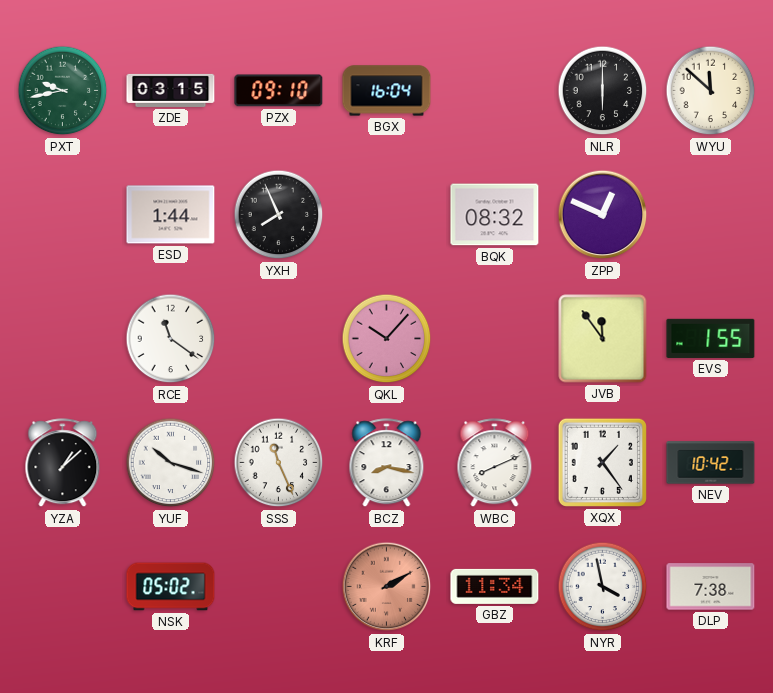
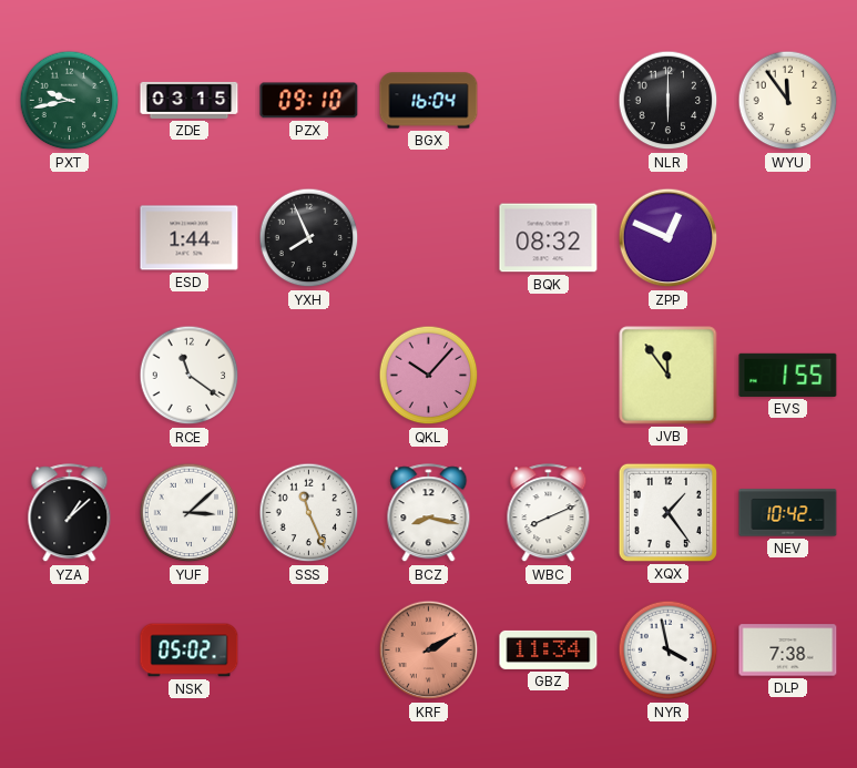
WYU: 11:52 -> 11:54
YUF: 10:18 -> 3:08
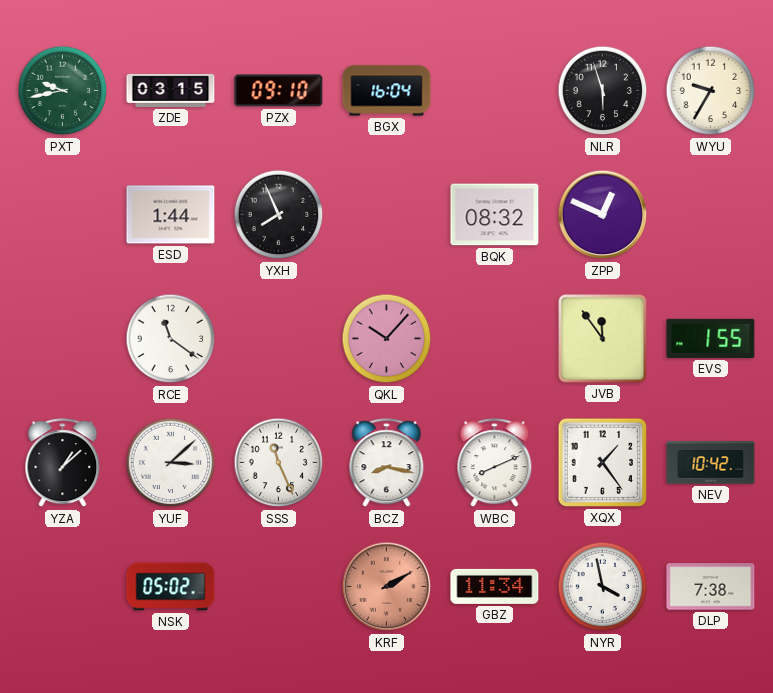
NLR: 6:00 -> 5:57
WYU: 11:54 -> 9:35
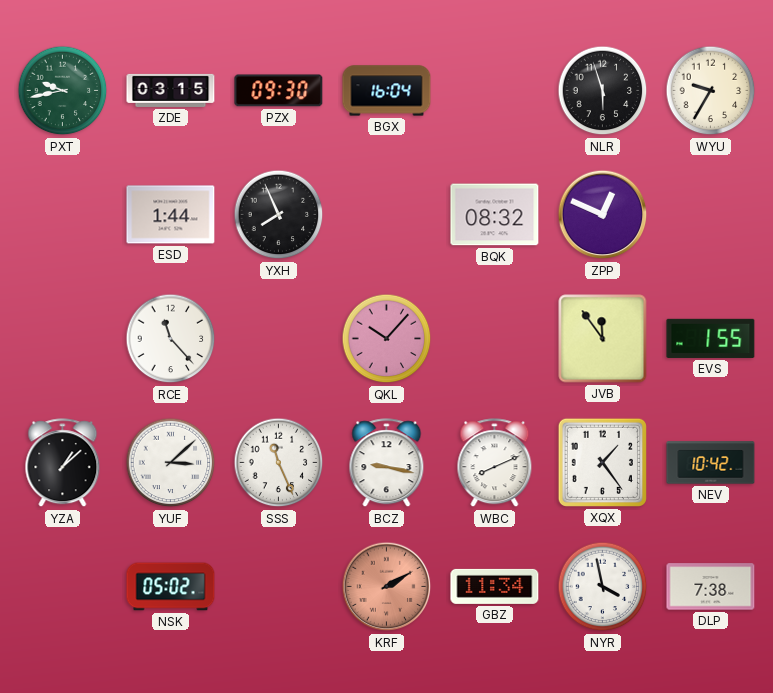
PZX: 09:10 -> 09:30
RCE: 11:21 -> 11:23
BCZ: 8:17 -> 9:17
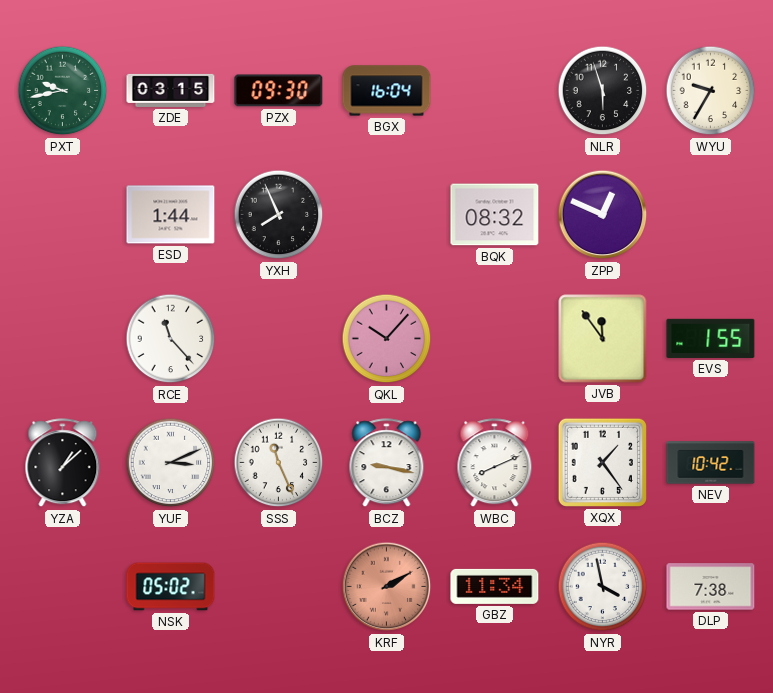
YUF: 3:08 -> 3:11
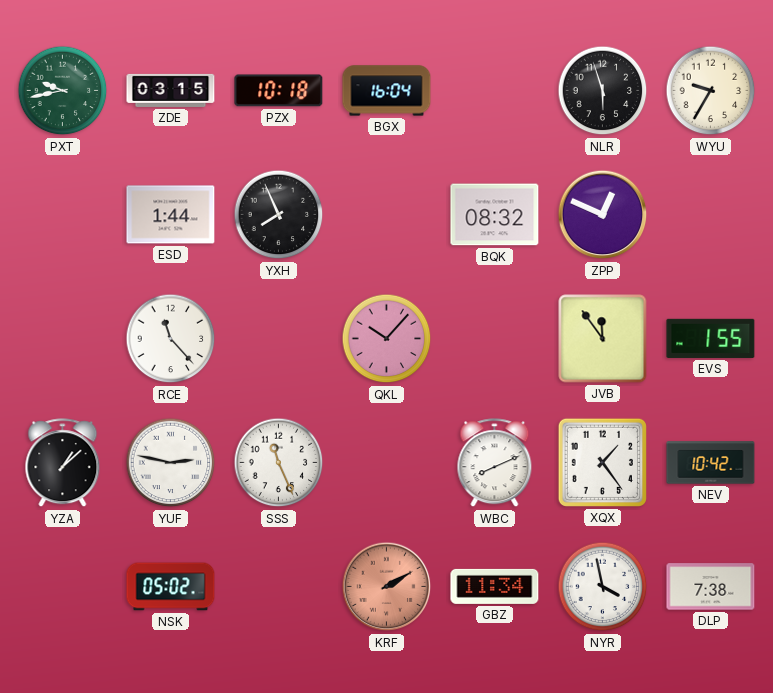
PZX: 09:30 -> 10:18
YUF: 3:11 -> 2:47
BCZ: 9:17 -> none
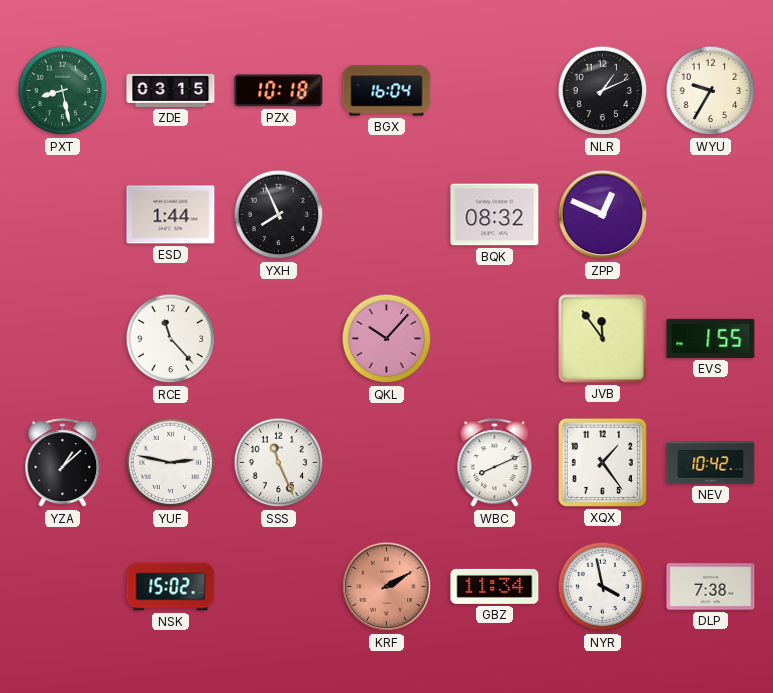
PXT: 9:43 -> 8:28
NLR: 5:57 -> 1:11
NSK: 05:02 -> 15:02
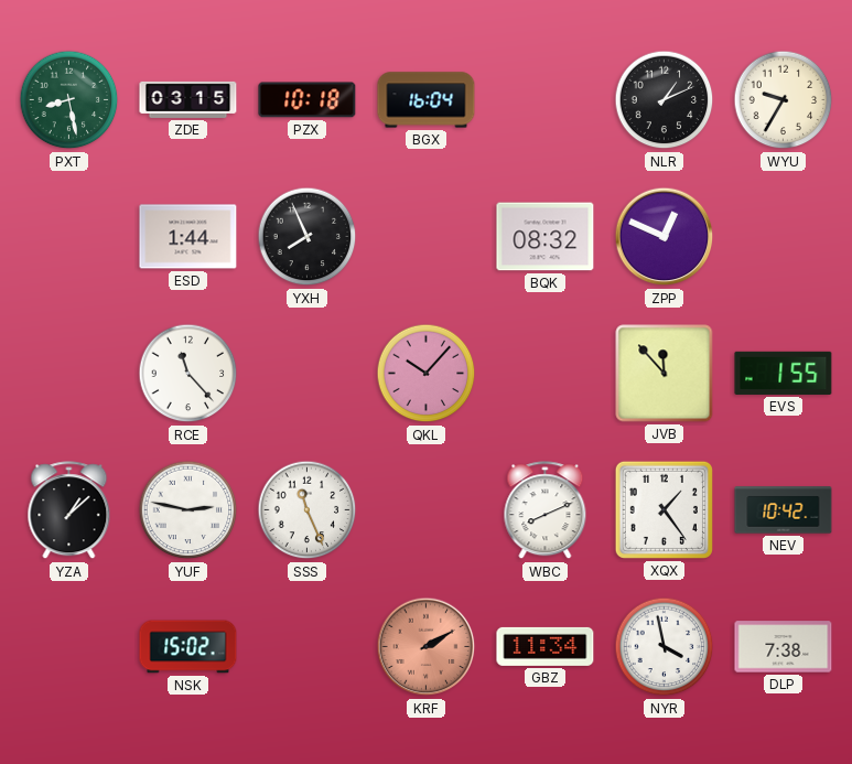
JVB: 11:54 -> 11:53
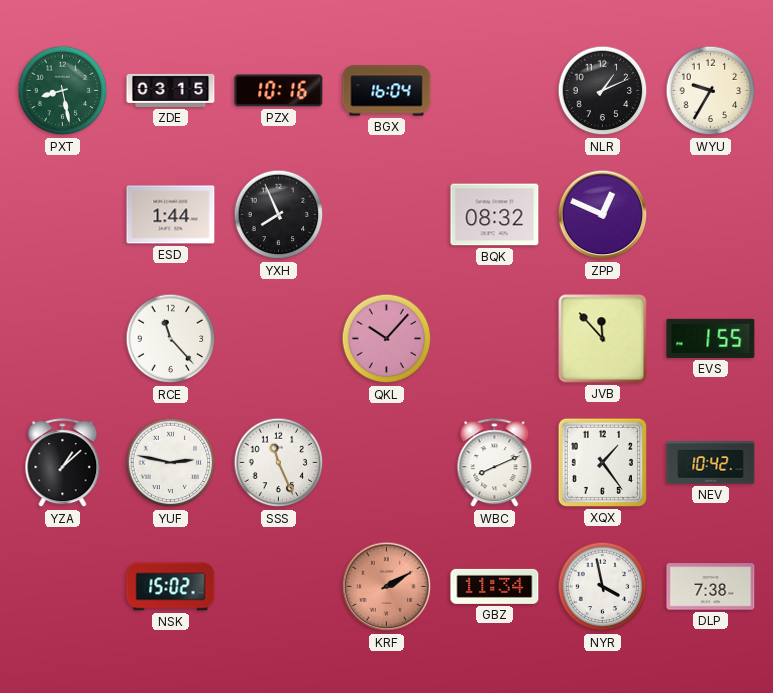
PZX: 10:18 -> 10:16
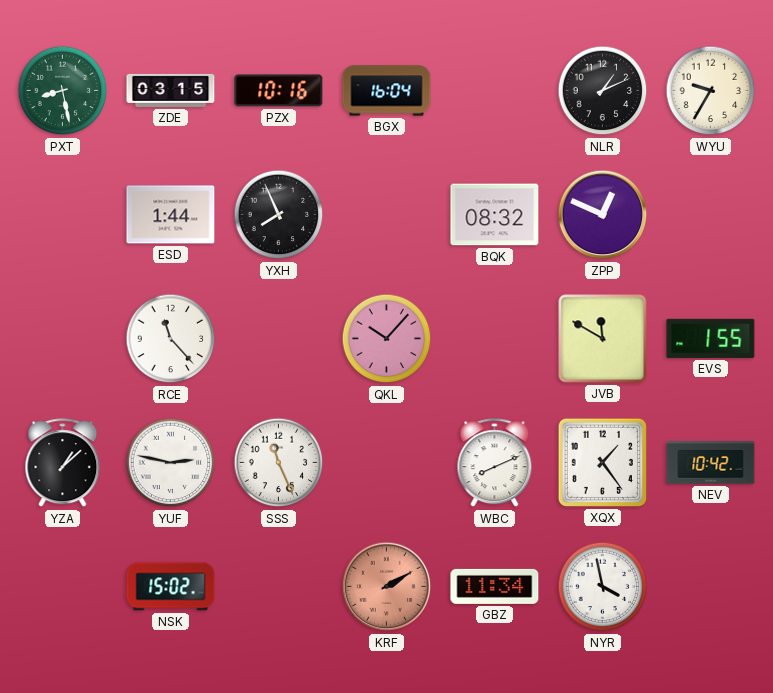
JVB: 11:53 -> 11:50
DLP: 7:38 -> none
